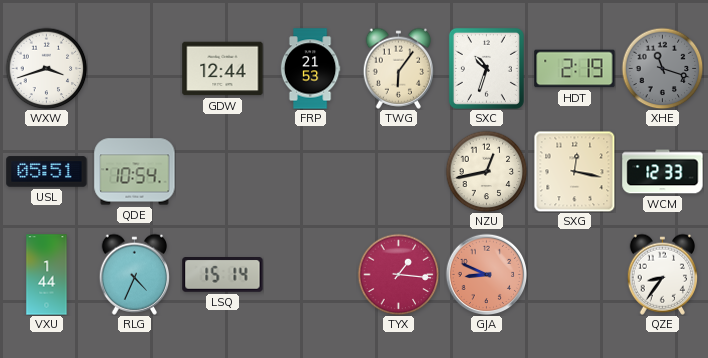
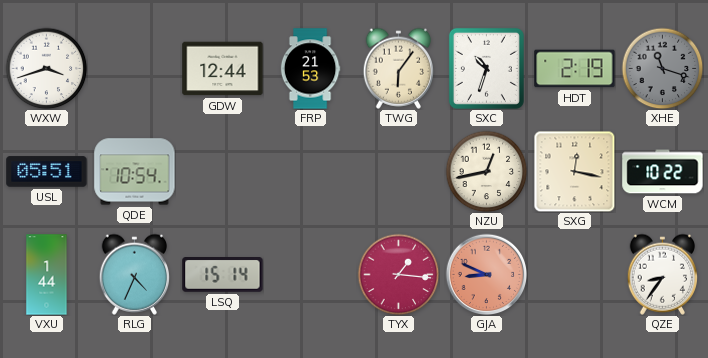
WCM: 12:33 -> 10:22
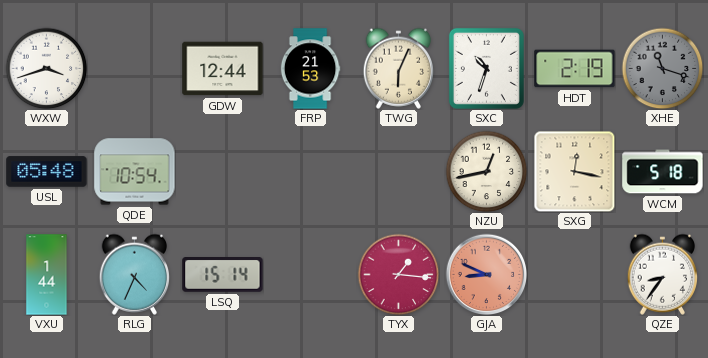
TWG: 6:06 -> 6:04
USL: 05:51 -> 05:48
WCM: 10:22 -> 5:18
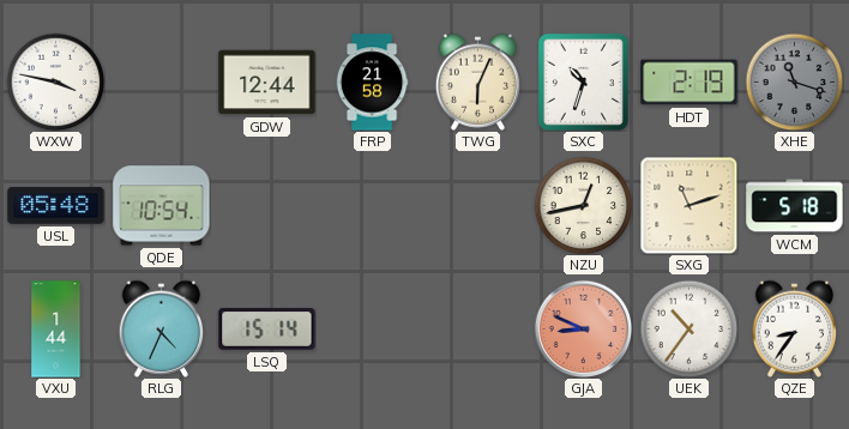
WXW: 3:42 -> 3:47
FRP: 21:53 -> 21:58
SXG: 12:17 -> 11:12
TYX: 1:16 -> none
UEK: none -> 10:36
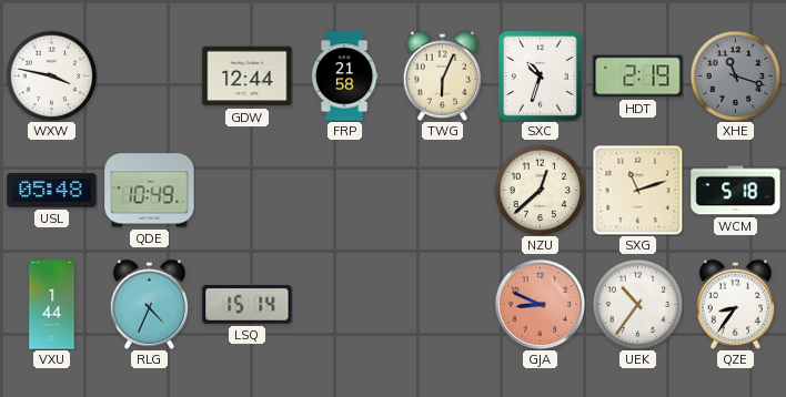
QDE: 10:54 -> 10:49
NZU: 12:43 -> 12:38
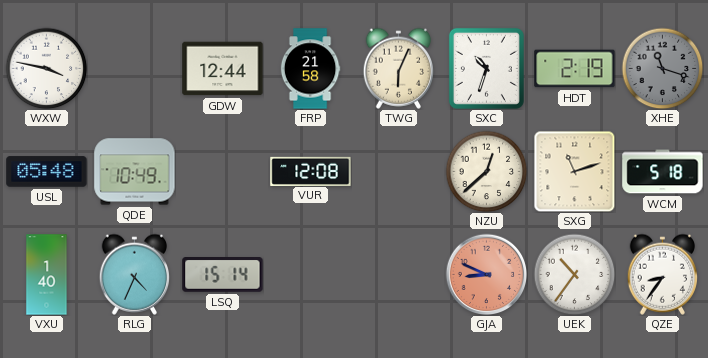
VUR: none -> 12:08
VXU: 1:44 -> 1:40
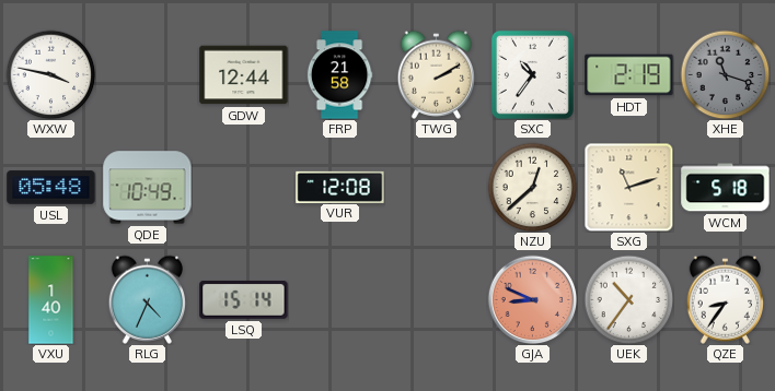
TWG: 6:04 -> 2:10
SXC: 10:33 -> 10:36
